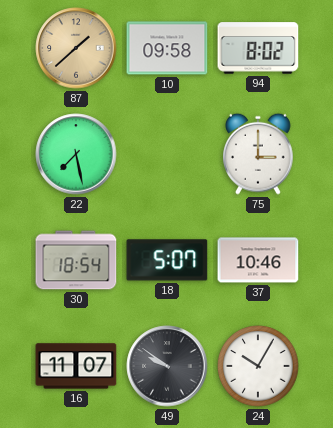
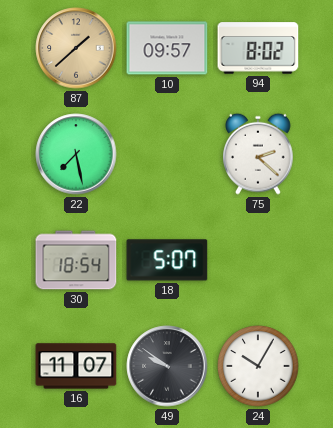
10: 09:58 -> 09:57
75: 3:00 -> 2:22
37: 10:46 -> none
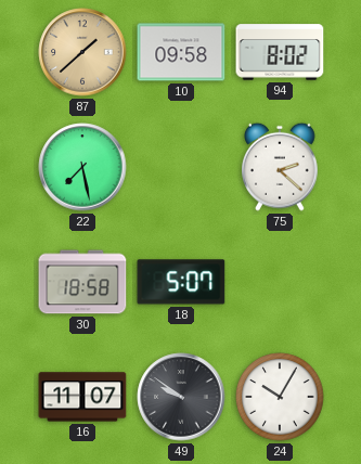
10: 09:57 -> 09:58
30: 18:54 -> 18:58
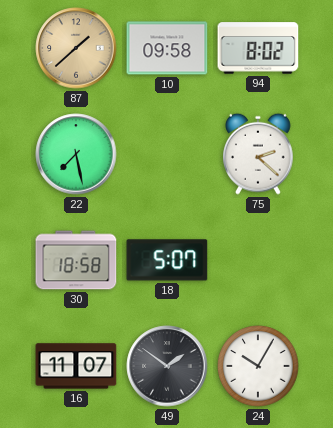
49: 9:51 -> 1:51
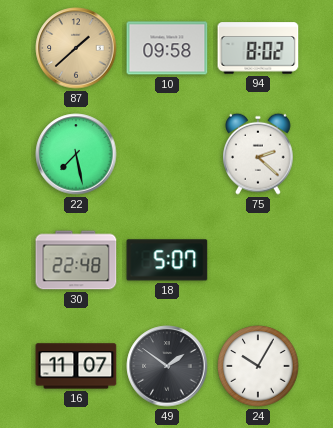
30: 18:58 -> 22:48
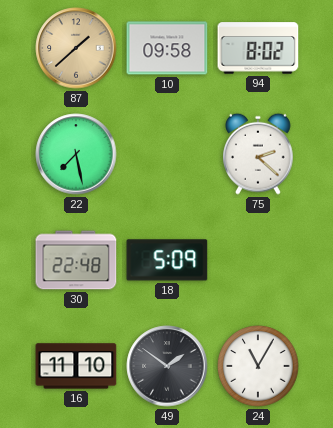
18: 5:07 -> 5:09
16: 11:07 -> 11:10
24: 10:05 -> 11:05
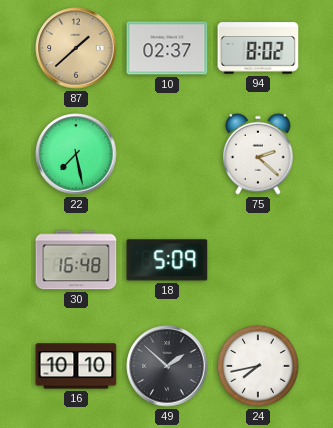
10: 09:58 -> 02:37
30: 22:48 -> 16:48
16: 11:10 -> 10:10
49: 1:51 -> 1:52
24: 11:05 -> 7:43
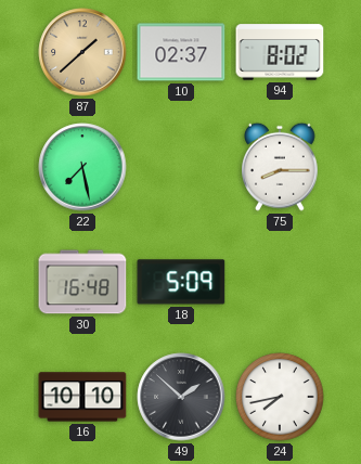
75: 2:22 -> 8:15
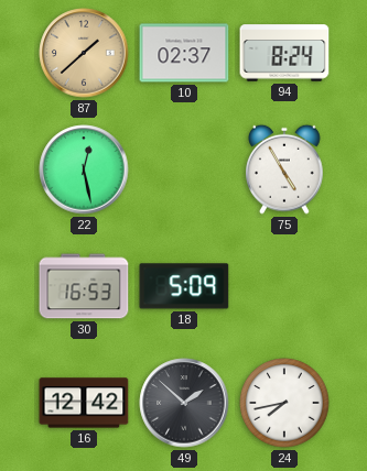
94: 8:02 -> 8:24
22: 7:28 -> 12:28
75: 8:15 -> 4:55
30: 16:48 -> 16:53
16: 10:10 -> 12:42
